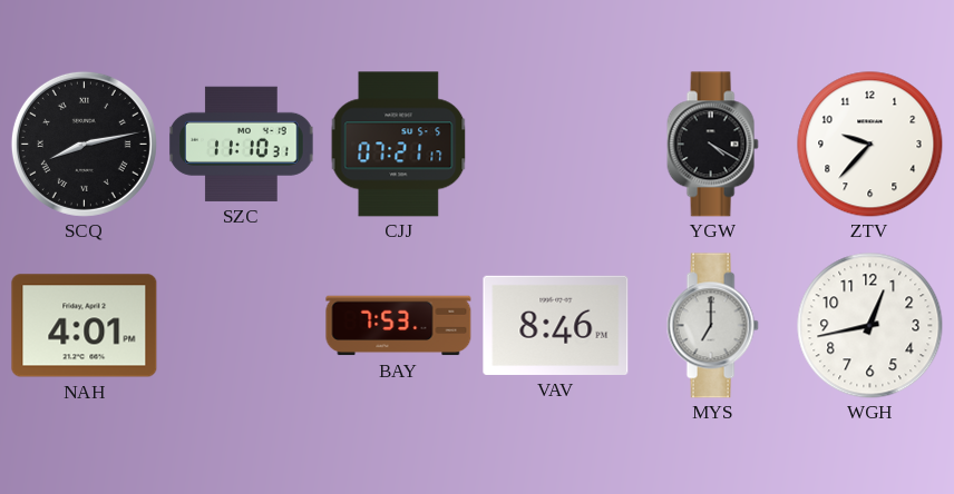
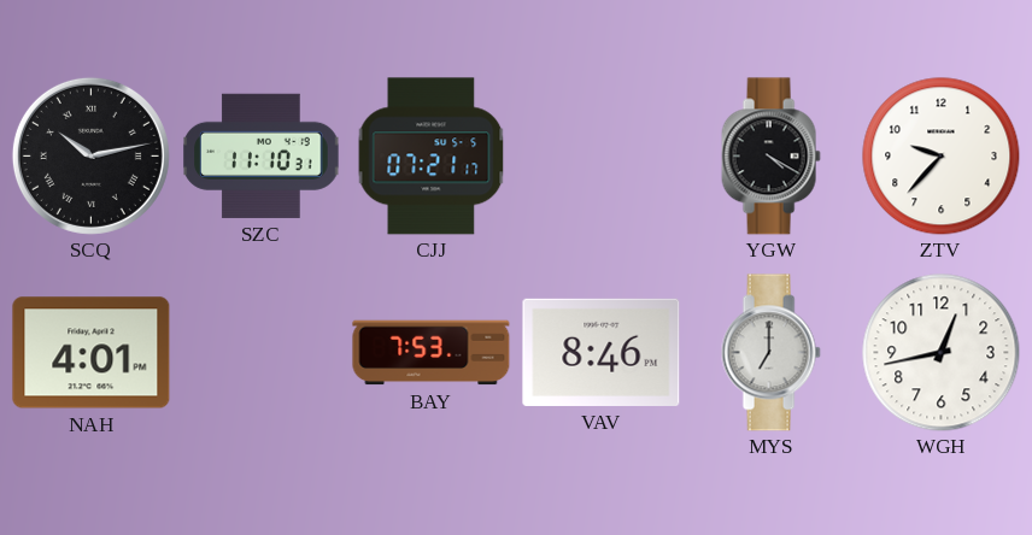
SCQ: 8:13 -> 10:13
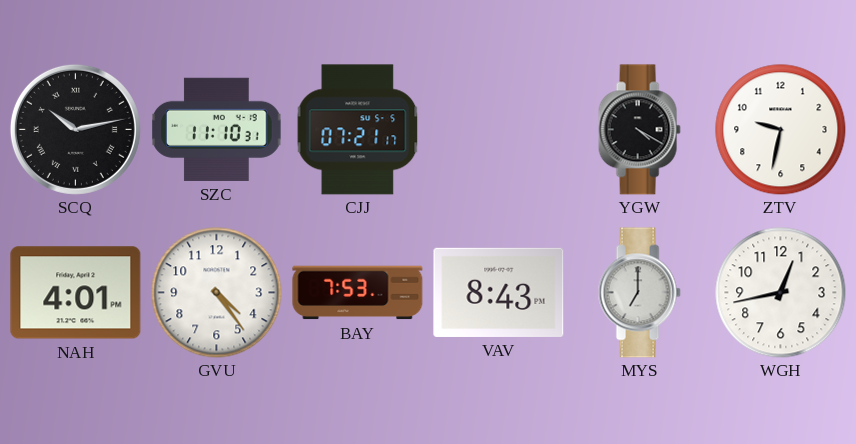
ZTV: 9:37 -> 9:32
GVU: none -> 4:24
VAV: 8:46 -> 8:43
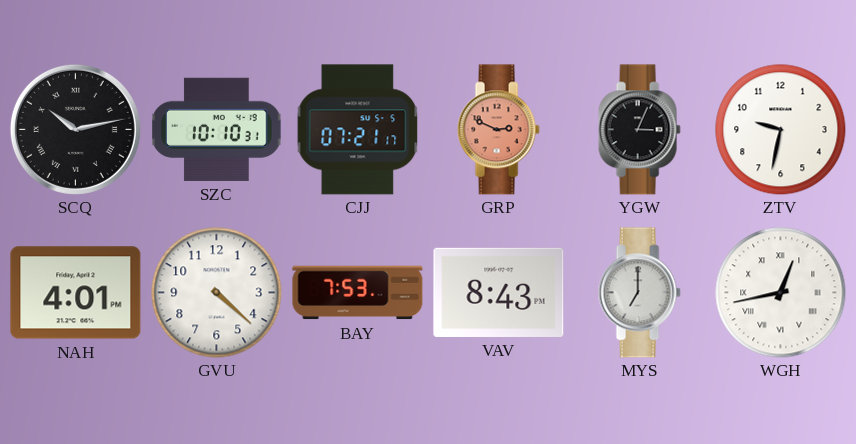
SZC: 11:10 -> 10:10
GRP: none -> 2:49
YGW: 4:20 -> 3:04
GVU: 4:24 -> 4:22
WGH numerals: Arabic -> Roman
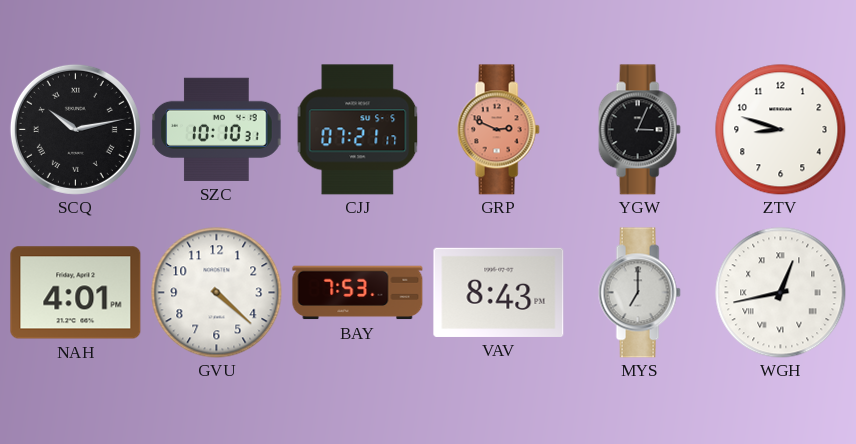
ZTV: 9:32 -> 8:48
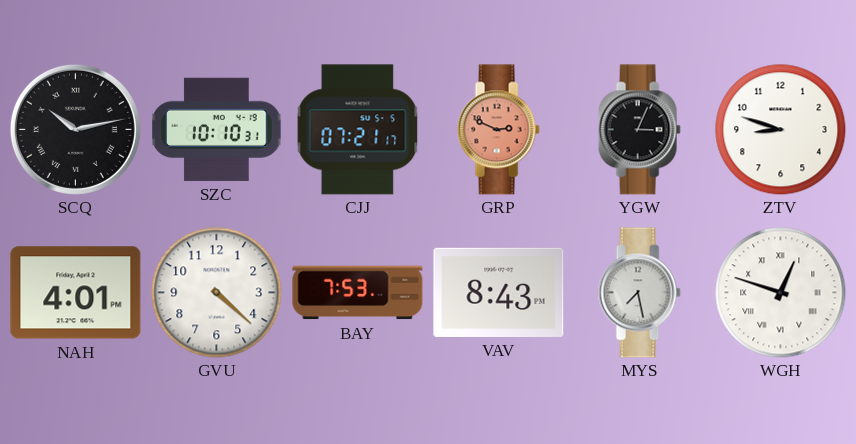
MYS: 7:00 -> 7:28
WGH: 12:43 -> 12:48
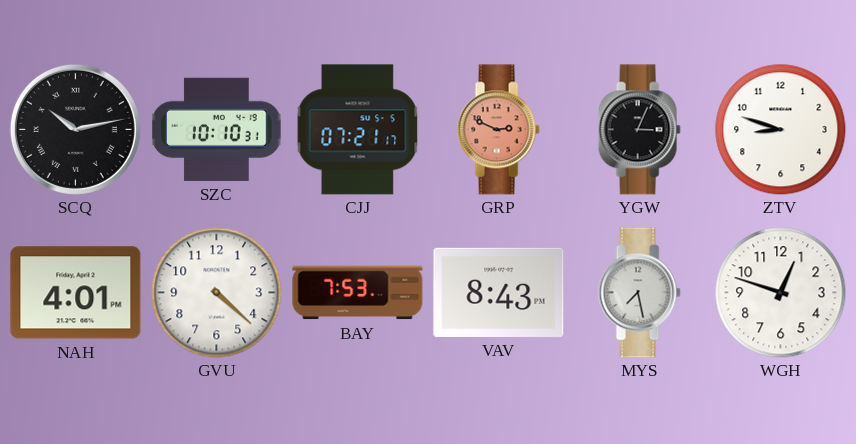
WGH numerals: Roman -> Arabic
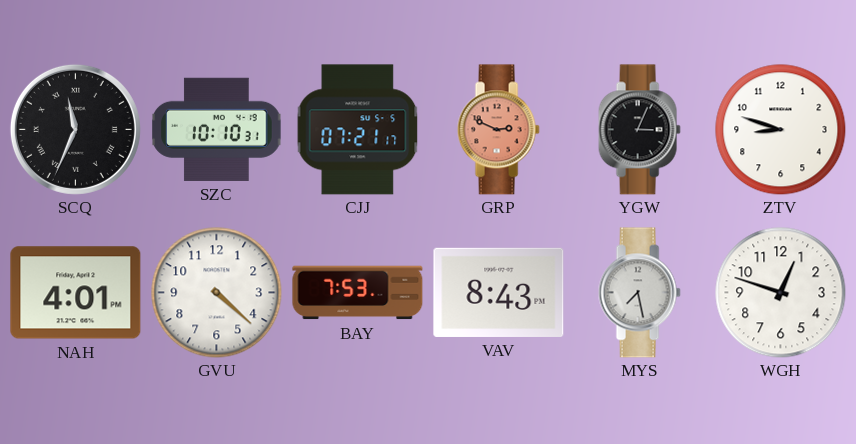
SCQ: 10:13 -> 11:34
